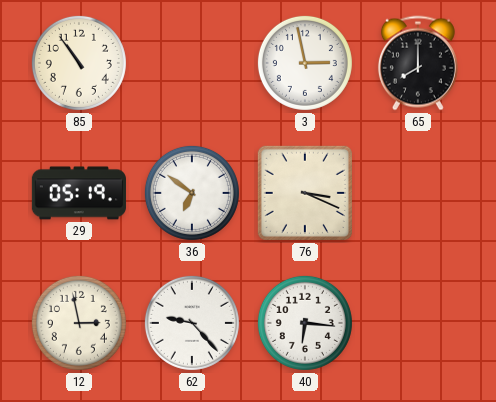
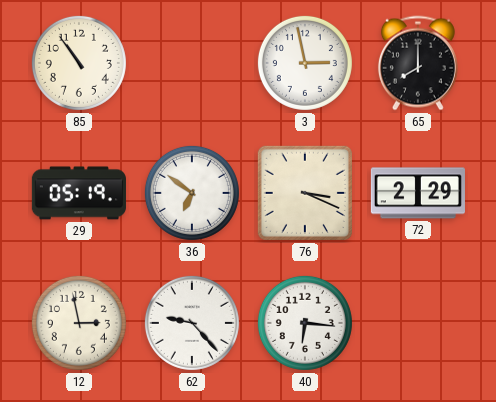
72: none -> 2:29
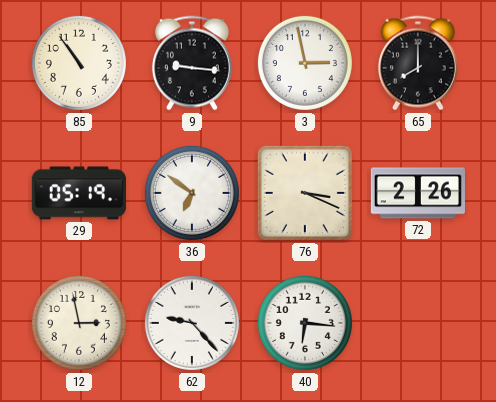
9: none -> 9:16
72: 2:29 -> 2:26
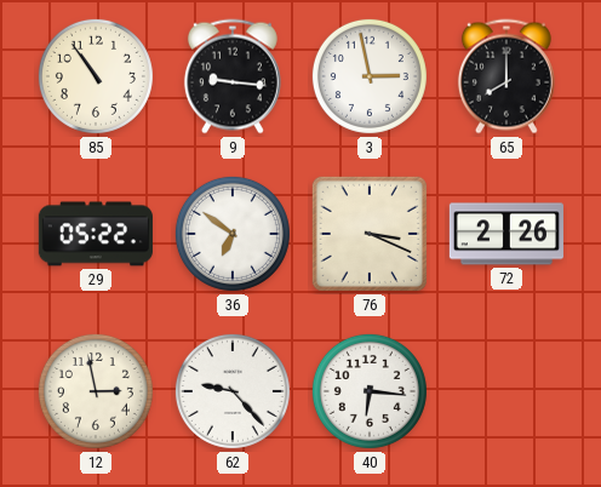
29: 05:19 -> 05:22
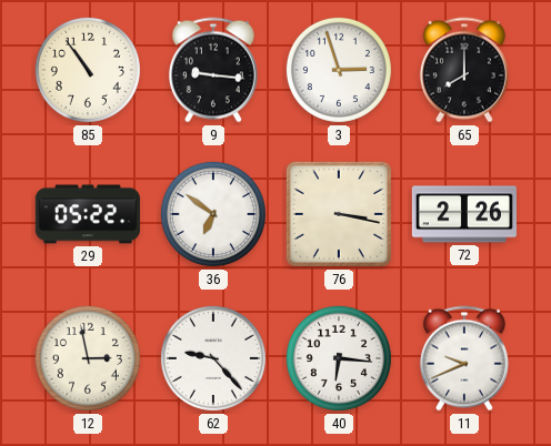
3: 2:58 -> 2:57
76: 3:19 -> 3:17
11: none -> 9:41
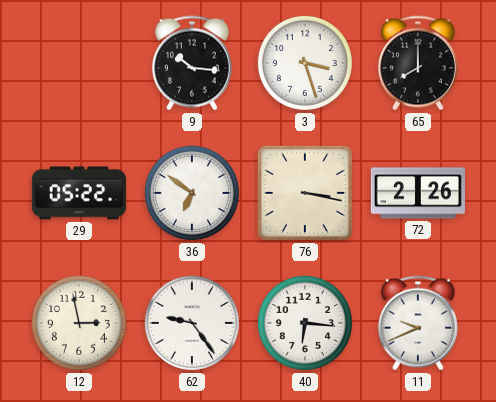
85: 10:54 -> none
9: 9:16 -> 10:16
3: 2:57 -> 3:27
62: 9:23 -> 9:24
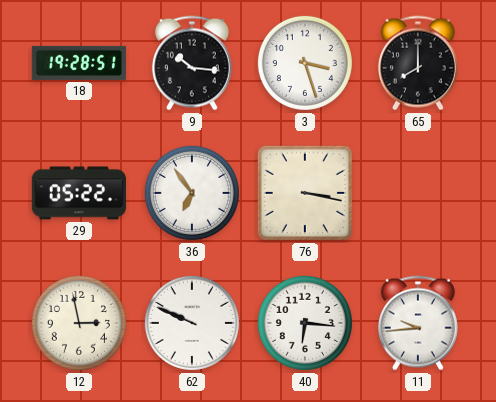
18: none -> 19:28
36: 6:51 -> 6:54
72: 2:26 -> none
62: 9:24 -> 9:49
11: 9:41 -> 9:44
